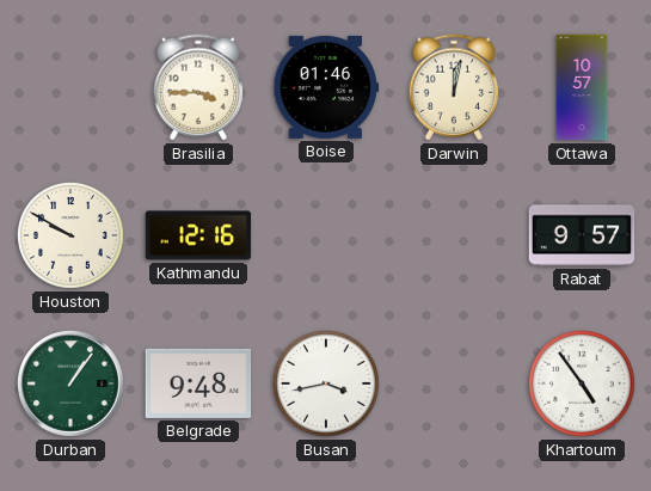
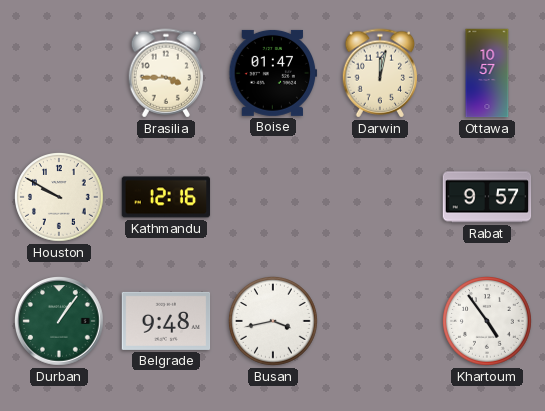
Boise: 01:46 -> 01:47
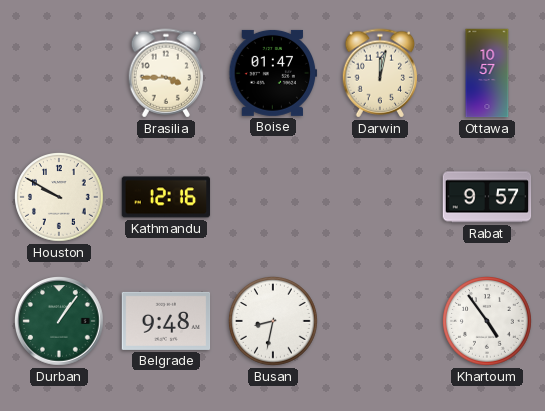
Busan: 3:43 -> 8:32
